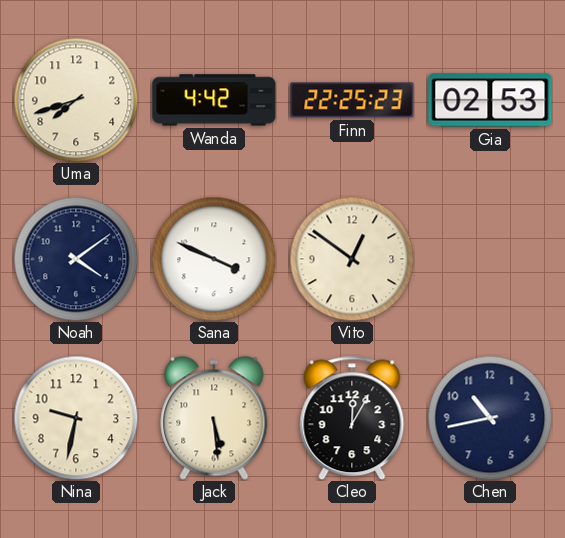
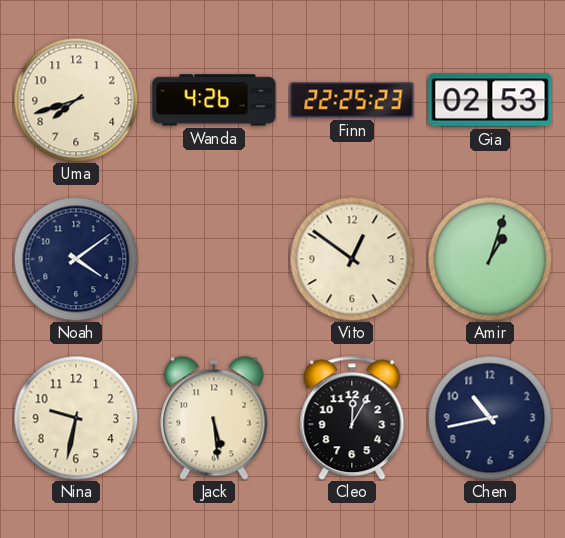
Wanda: 4:42 -> 4:26
Sana: 3:49 -> none
Amir: none -> 1:03
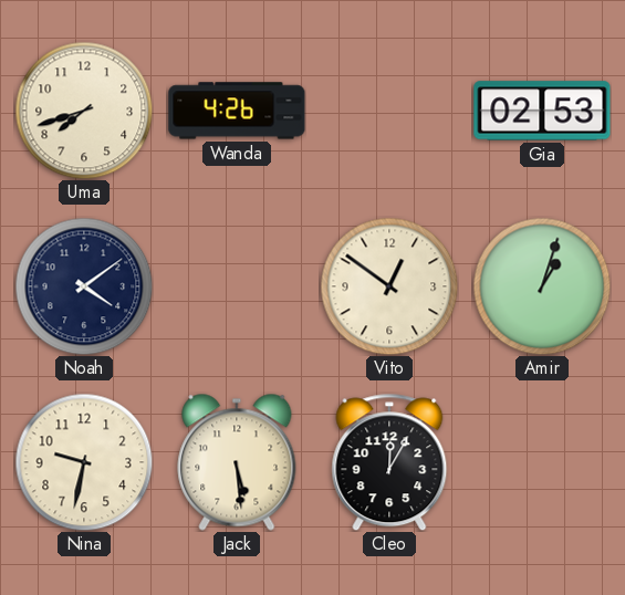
Finn: 22:25 -> none
Chen: 10:43 -> none
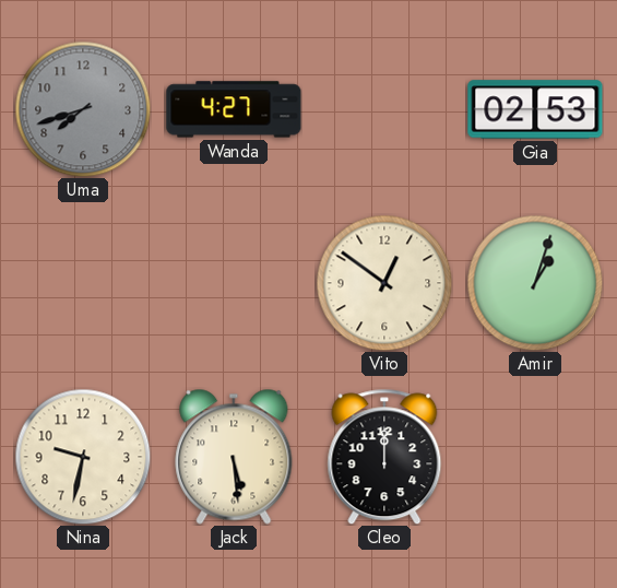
Uma dial: cream -> grey
Wanda: 4:26 -> 4:27
Noah: 4:09 -> none
Cleo: 12:05 -> 12:00
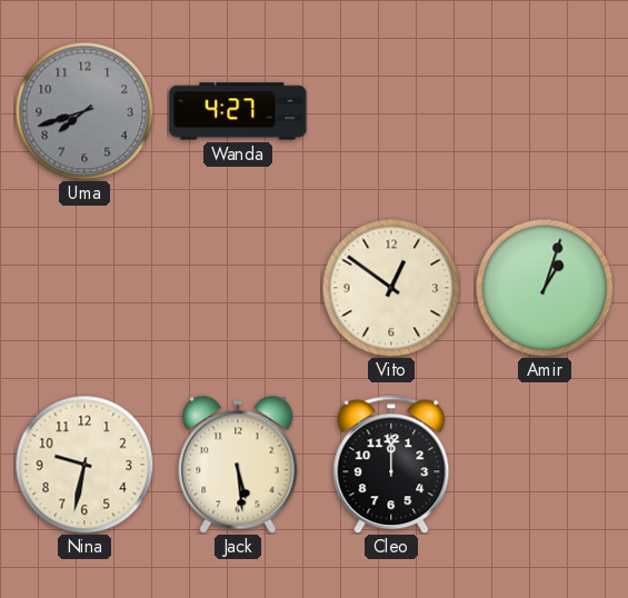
Gia: 02:53 -> none
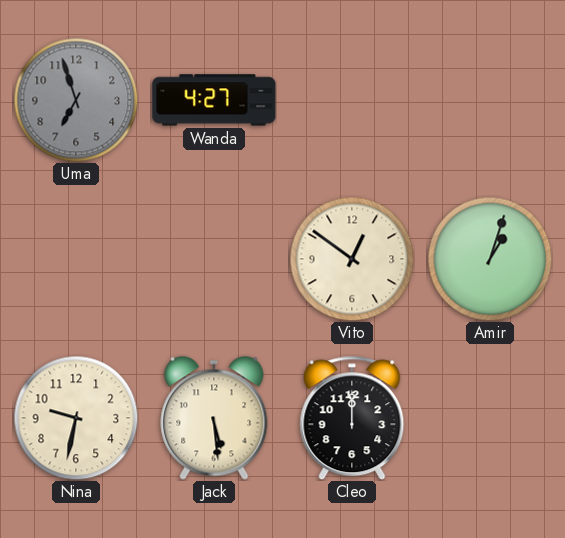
Uma: 7:42 -> 6:57
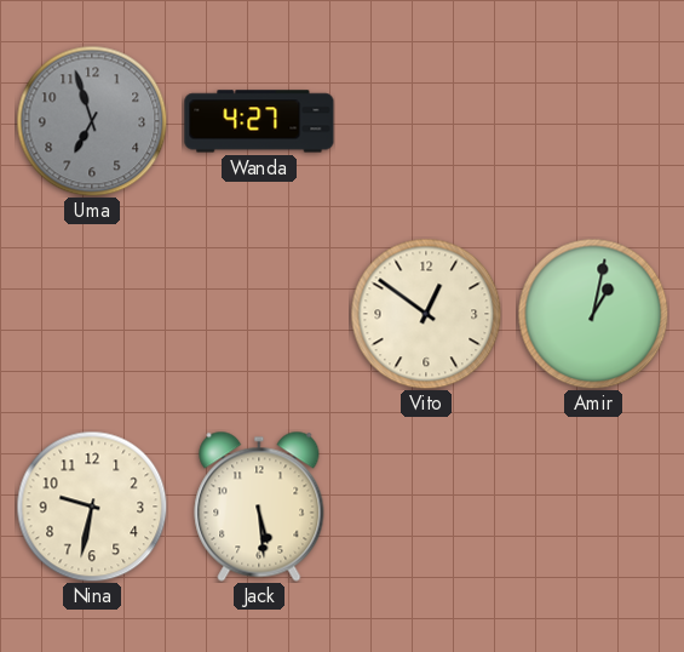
Amir: 1:03 -> 1:02
Cleo: 12:00 -> none
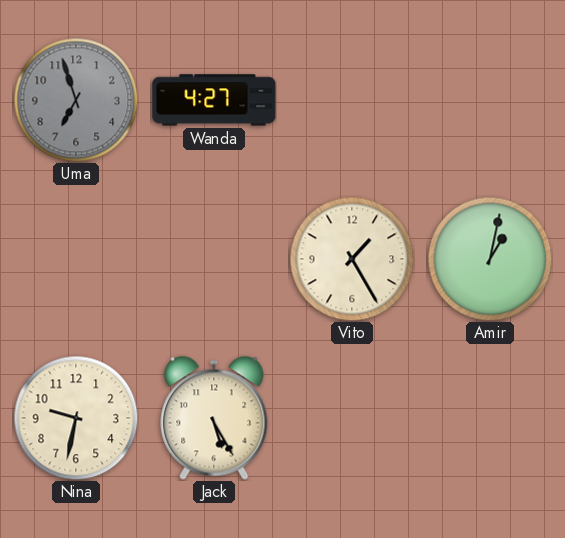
Vito: 12:51 -> 1:25
Jack: 5:29 -> 5:25
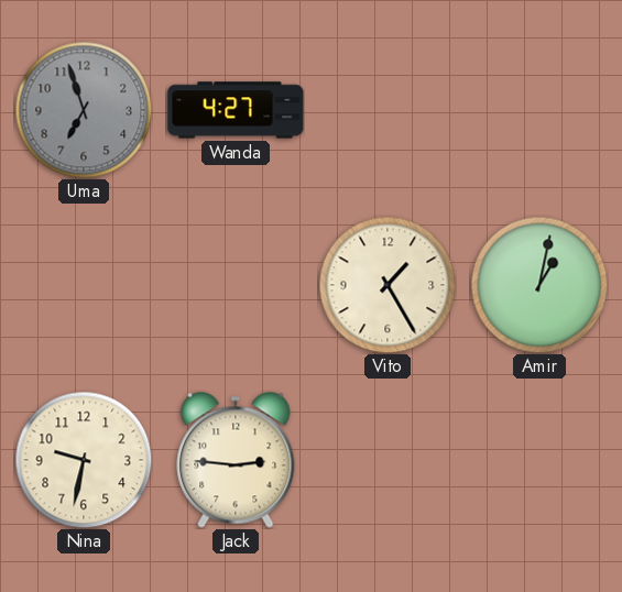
Jack: 5:25 -> 2:46
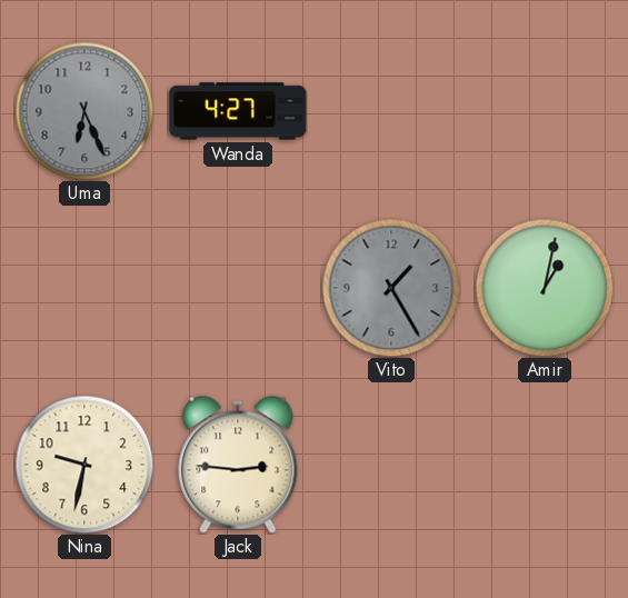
Uma: 6:57 -> 6:26
Vito dial: cream -> grey
